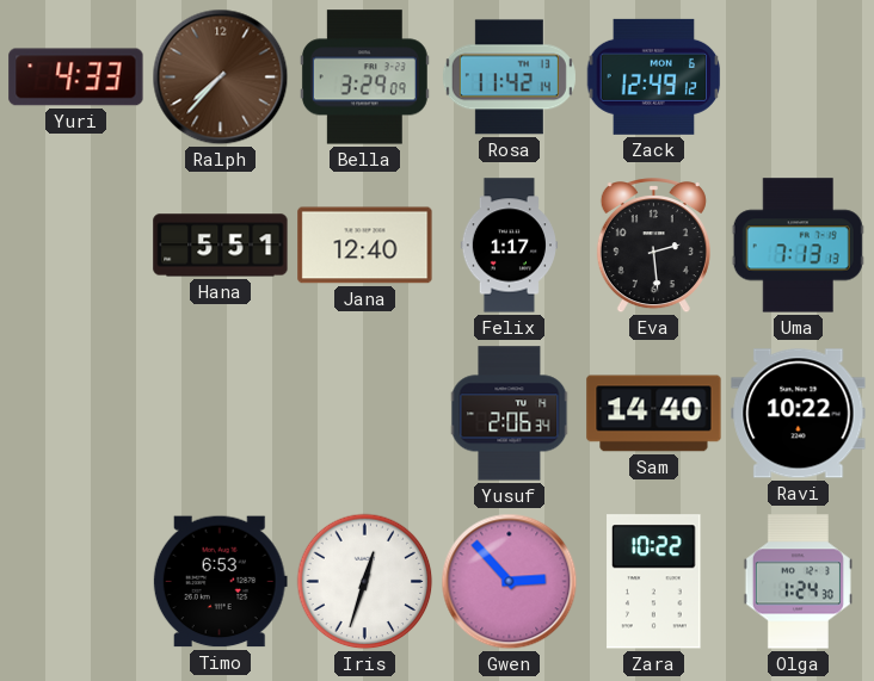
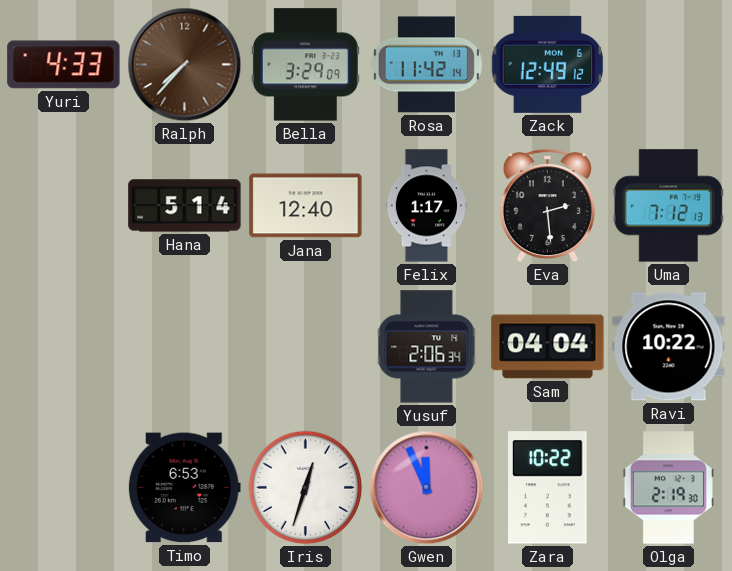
Hana: 5:51 -> 5:14
Uma: 7:13 -> 7:12
Sam: 14:40 -> 04:04
Gwen: 2:53 -> 11:56
Olga: 1:24 -> 2:19
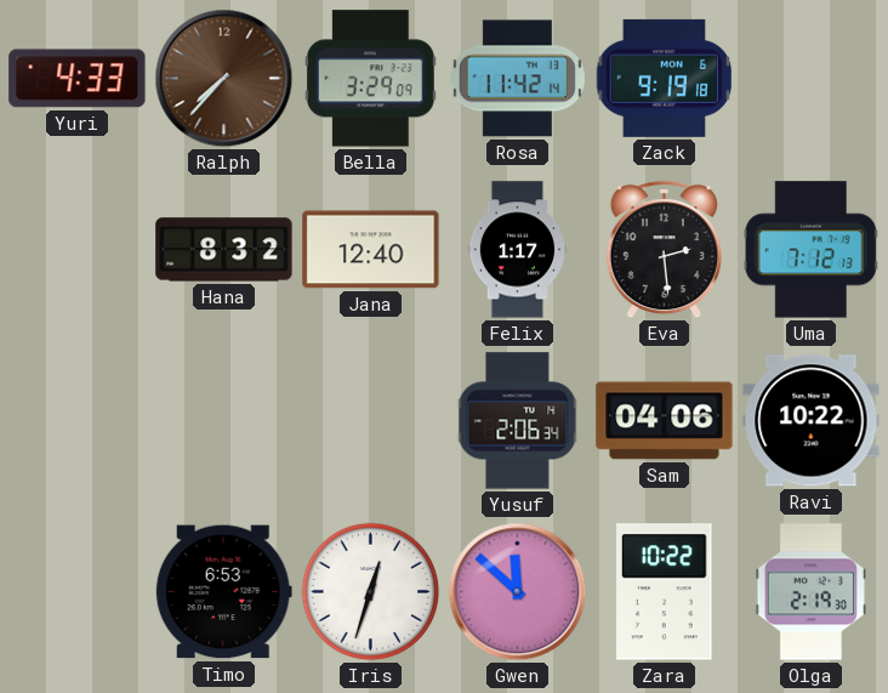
Zack: 12:49 -> 9:19
Hana: 5:14 -> 8:32
Sam: 04:04 -> 04:06
Gwen: 11:56 -> 11:52
